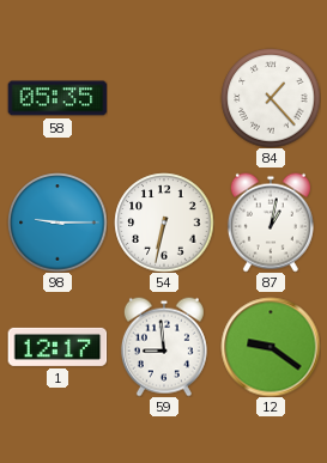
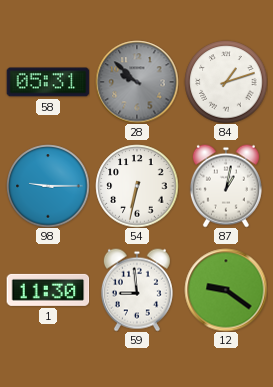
58: 05:35 -> 05:31
28: none -> 9:52
84: 1:23 -> 1:12
1: 12:17 -> 11:30
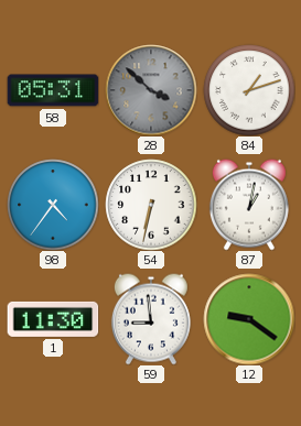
28: 9:52 -> 3:52
98: 9:15 -> 4:36
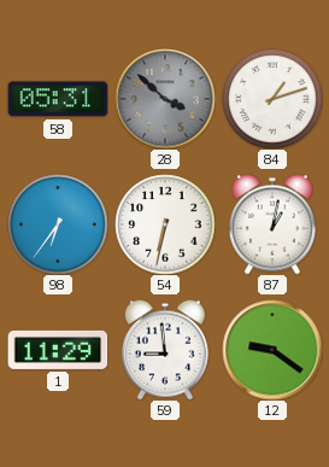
98: 4:36 -> 6:36
1: 11:30 -> 11:29
